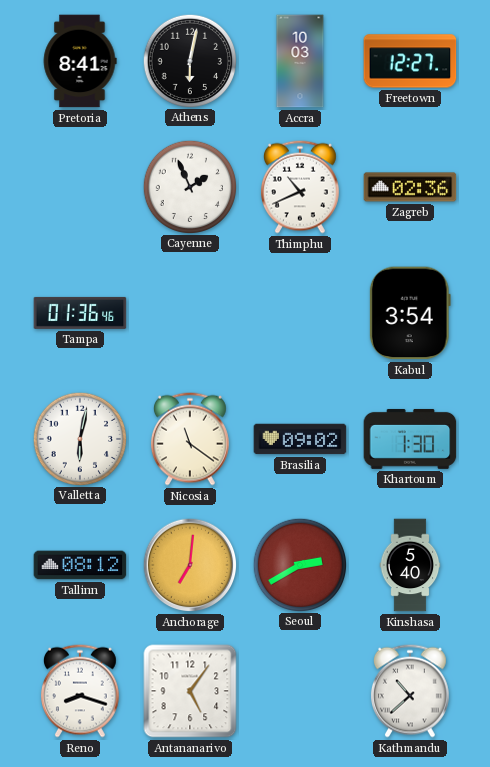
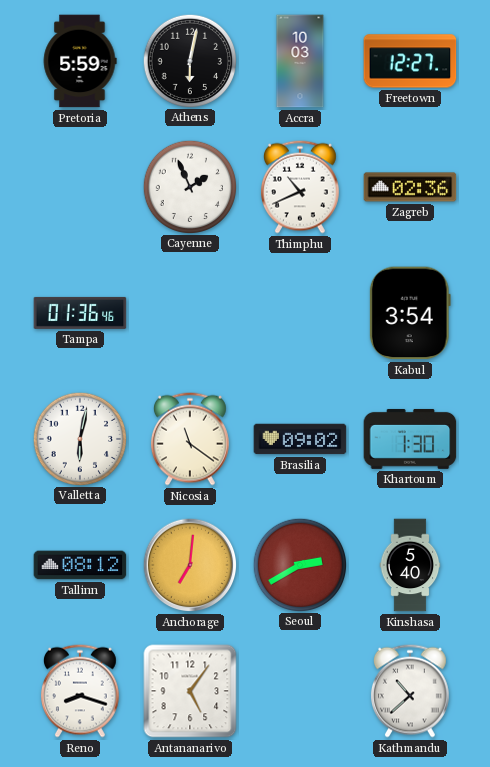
Pretoria: 8:41 -> 5:59
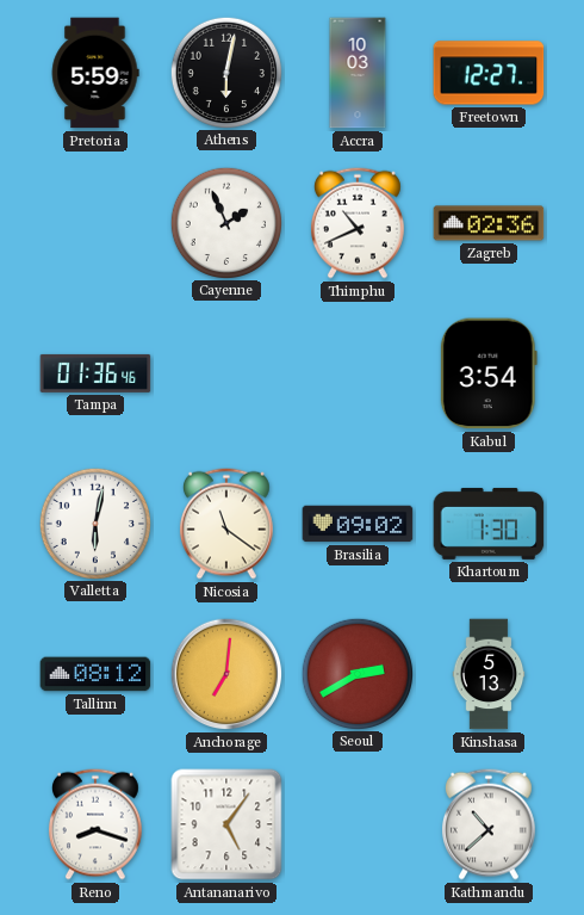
Kinshasa: 5:40 -> 5:13
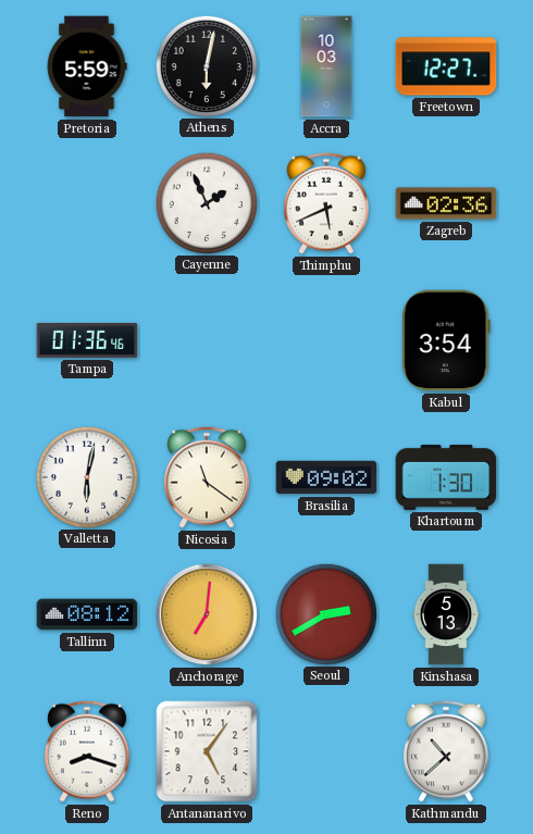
Thimphu: 10:41 -> 5:41
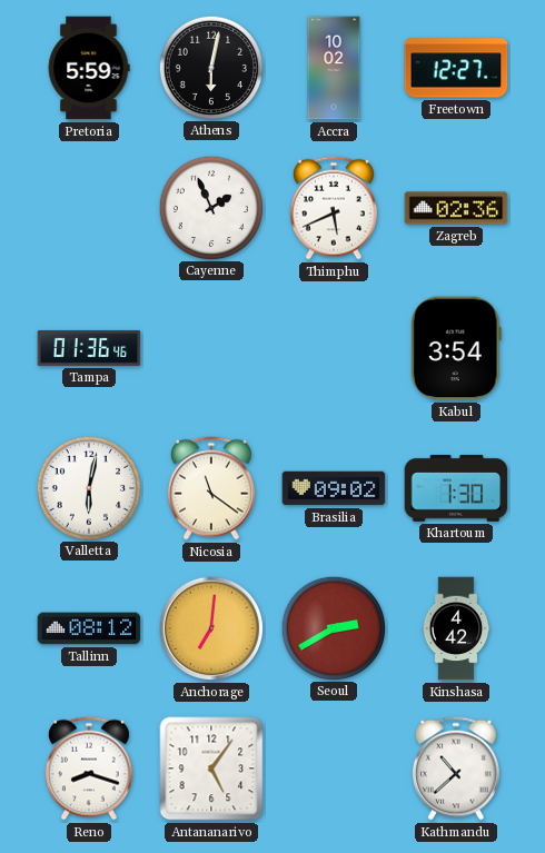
Accra: 10:03 -> 10:02
Kinshasa: 5:13 -> 4:42
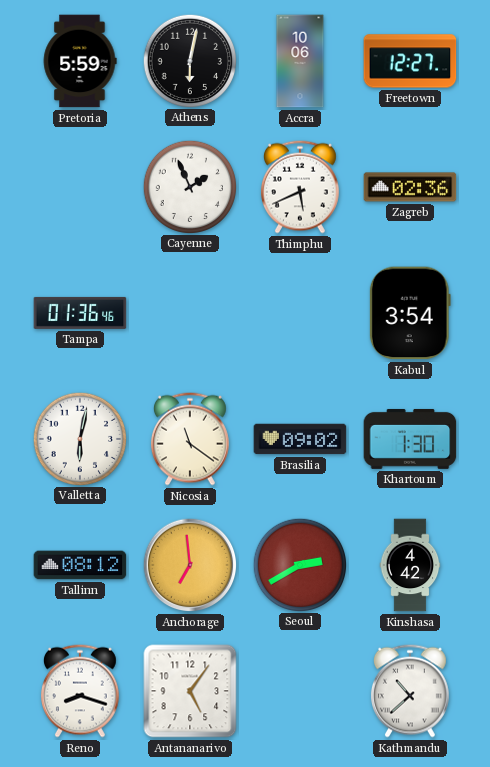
Accra: 10:02 -> 10:06
Anchorage: 7:01 -> 6:59
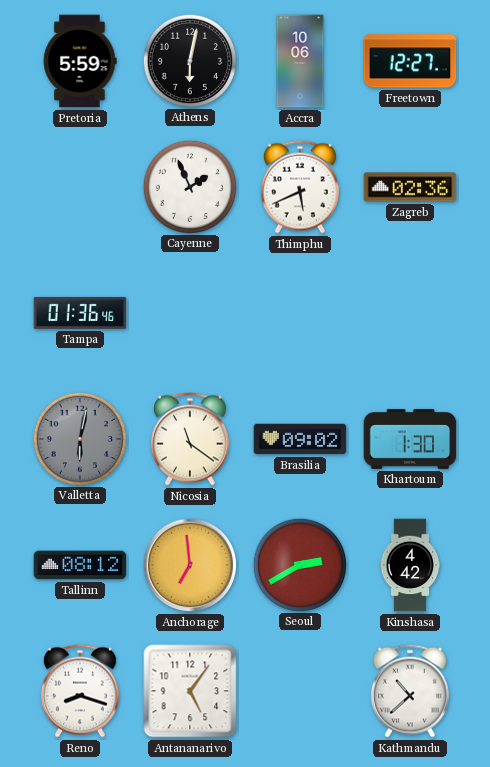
Kabul: 3:54 -> none
Valletta dial: white -> grey
